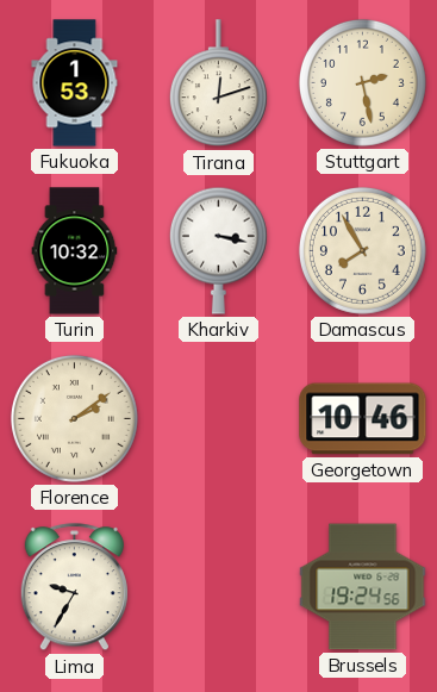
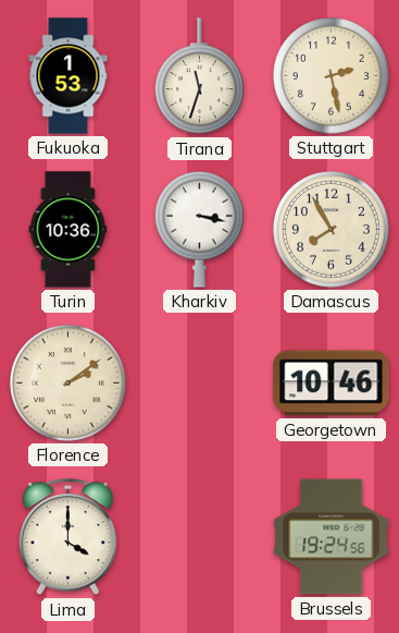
Tirana: 12:12 -> 11:33
Turin: 10:32 -> 10:36
Lima: 9:35 -> 4:00
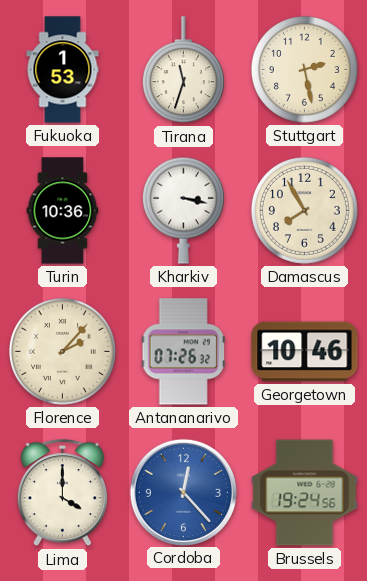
Florence: 2:09 -> 2:07
Antananarivo: none -> 07:26
Cordoba: none -> 12:23
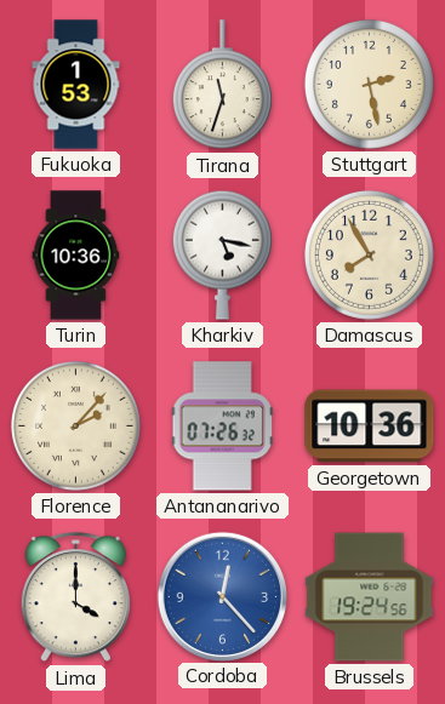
Kharkiv: 3:17 -> 5:17
Georgetown: 10:46 -> 10:36
